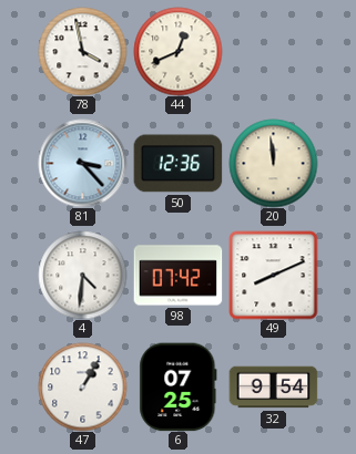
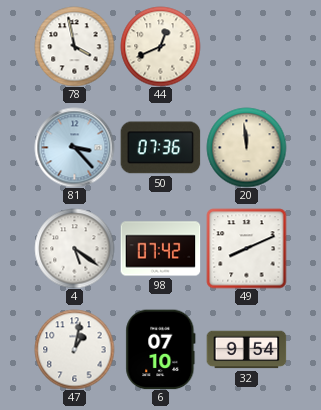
50: 12:36 -> 07:36
4: 4:31 -> 5:21
47: 1:05 -> 1:02
6: 07:25 -> 07:10
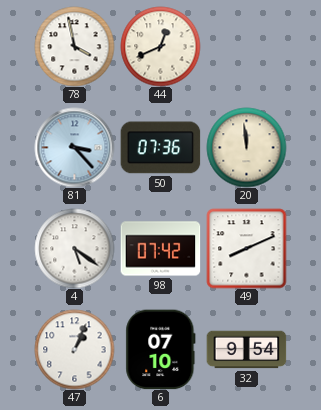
47: 1:02 -> 1:04
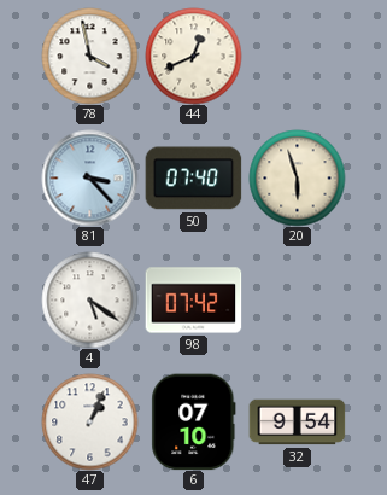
50: 07:36 -> 07:40
20: 11:59 -> 5:57
49: 8:11 -> none
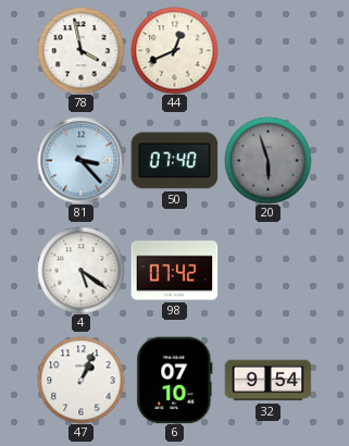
20 dial: cream -> grey
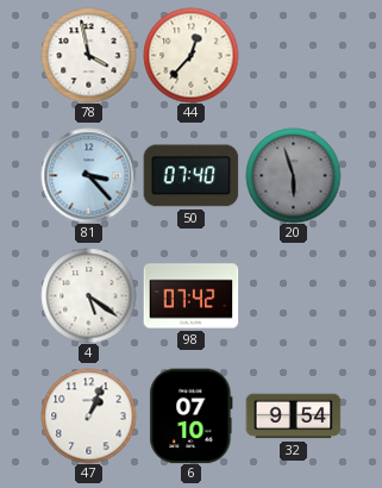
44: 12:41 -> 12:37
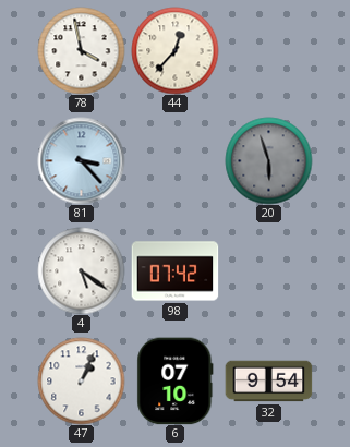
50: 07:40 -> none
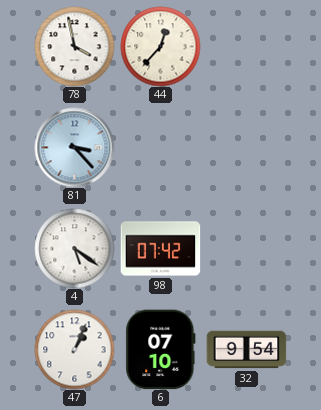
20: 5:57 -> none
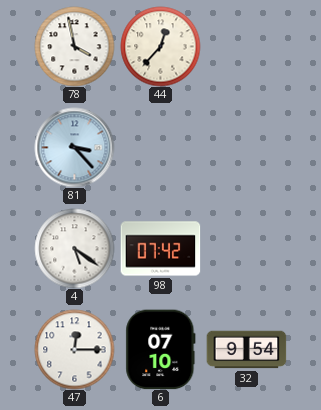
47: 1:04 -> 12:15
